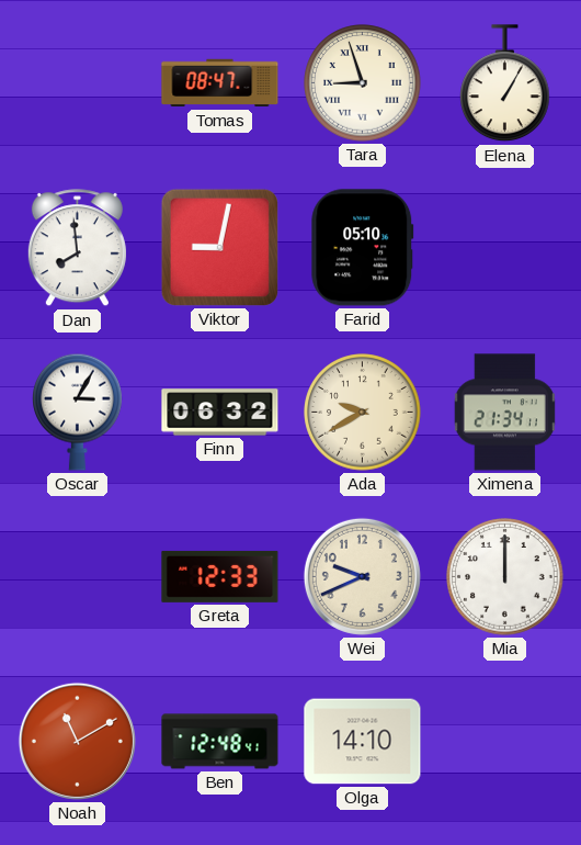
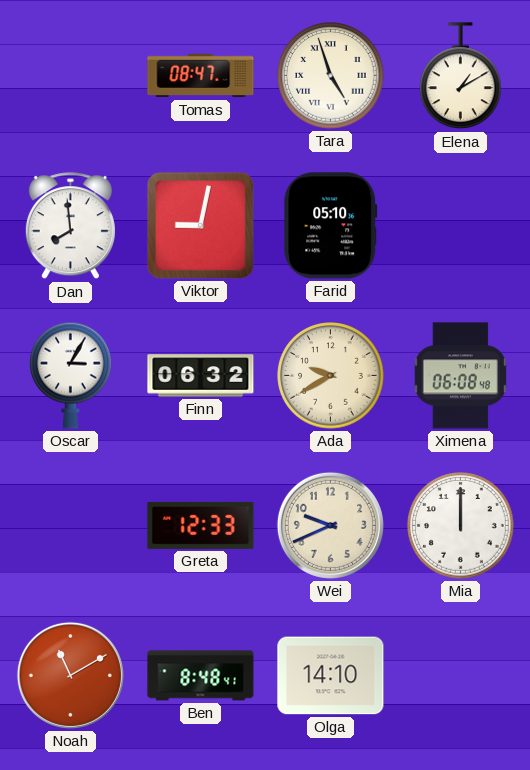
Tara: 8:57 -> 4:57
Elena: 1:05 -> 1:10
Ximena: 21:34 -> 06:08
Ben: 12:48 -> 8:48
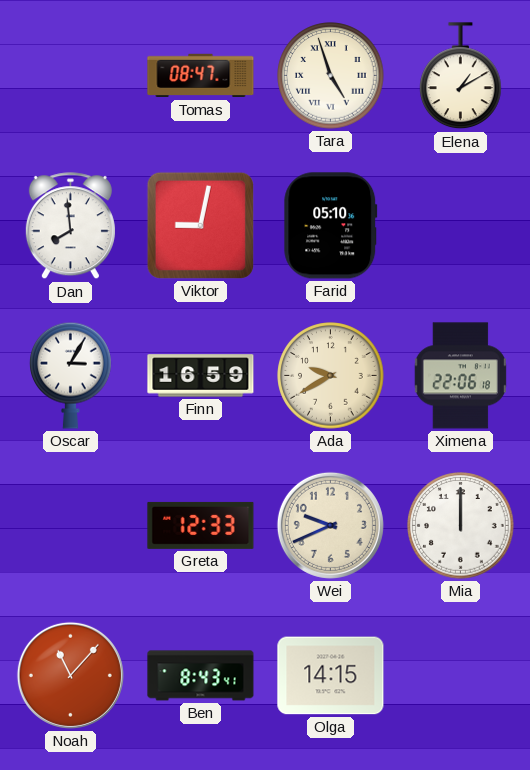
Finn: 06:32 -> 16:59
Ximena: 06:08 -> 22:06
Noah: 11:10 -> 11:07
Ben: 8:48 -> 8:43
Olga: 14:10 -> 14:15
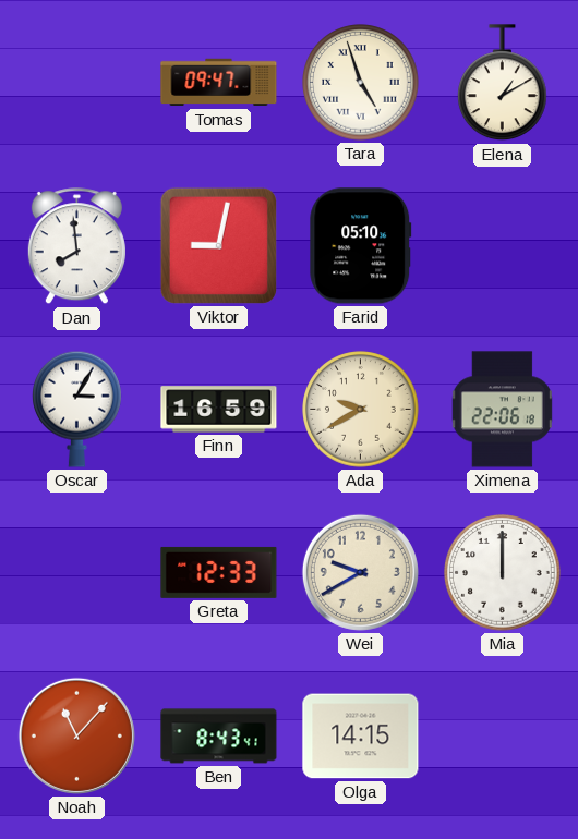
Tomas: 08:47 -> 09:47
Wei: 9:41 -> 9:40
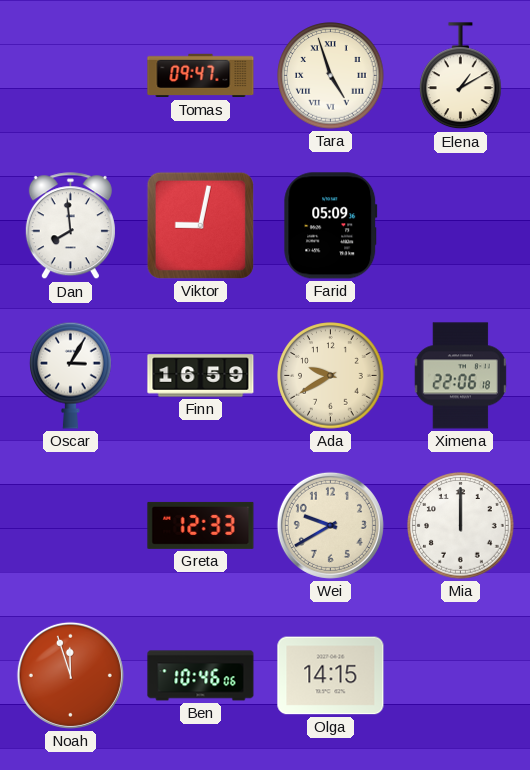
Farid: 05:10 -> 05:09
Noah: 11:07 -> 11:57
Ben: 8:43 -> 10:46
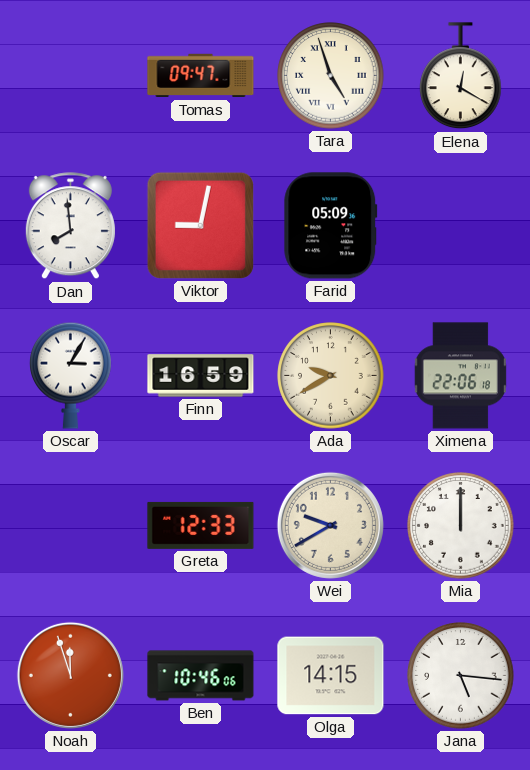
Elena: 1:10 -> 12:20
Jana: none -> 5:16
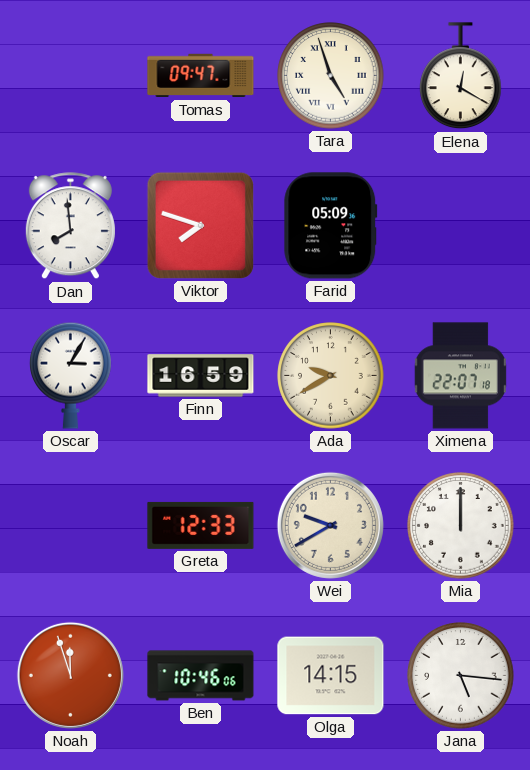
Viktor: 9:02 -> 7:48
Ximena: 22:06 -> 22:07
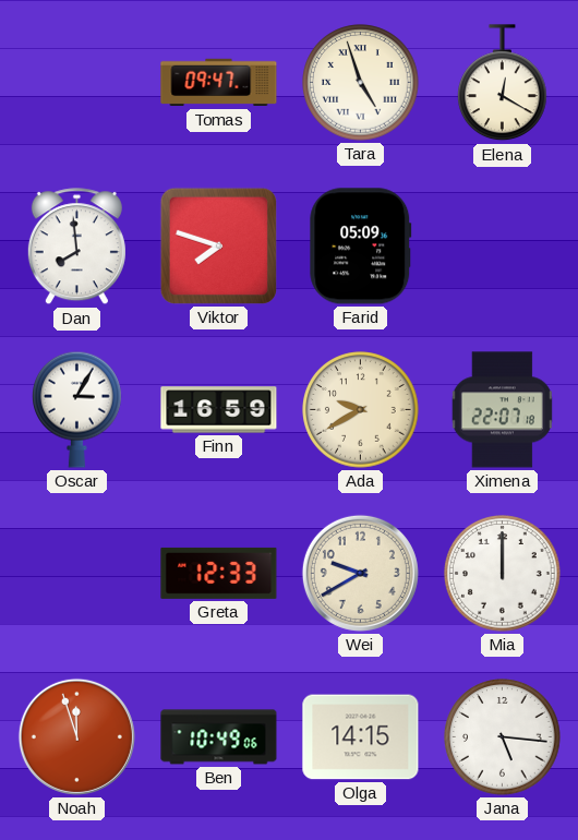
Ben: 10:46 -> 10:49
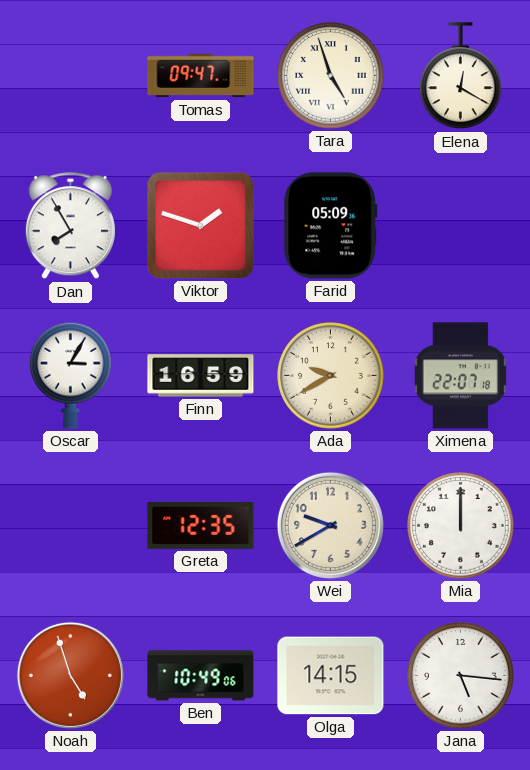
Dan: 7:59 -> 7:55
Viktor: 7:48 -> 1:48
Greta: 12:33 -> 12:35
Noah: 11:57 -> 4:57
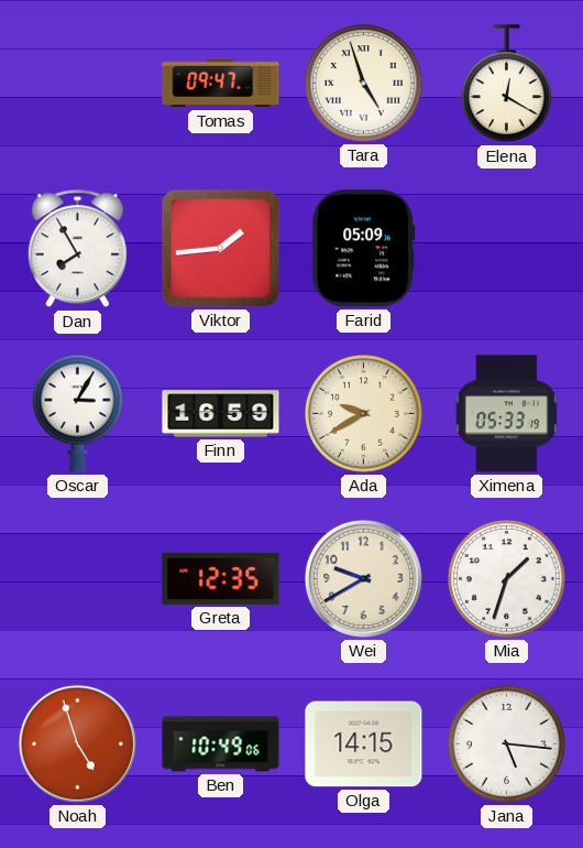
Viktor: 1:48 -> 1:44
Ximena: 22:07 -> 05:33
Mia: 12:00 -> 1:33
